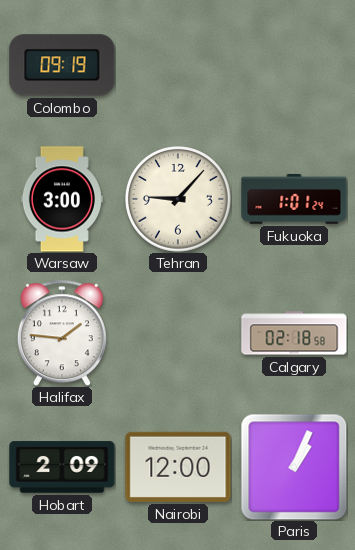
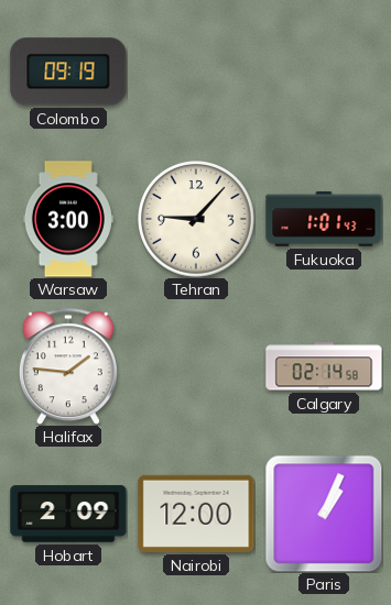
Fukuoka: 1:01:24 -> 1:01:43
Calgary: 02:18 -> 02:14
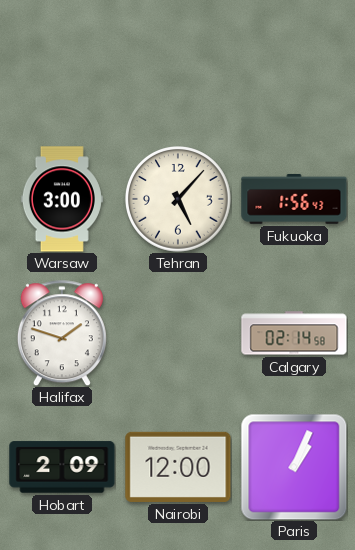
Colombo: 09:19 -> none
Tehran: 9:07 -> 5:07
Fukuoka: 1:01 -> 1:56
Halifax: 1:46 -> 1:48
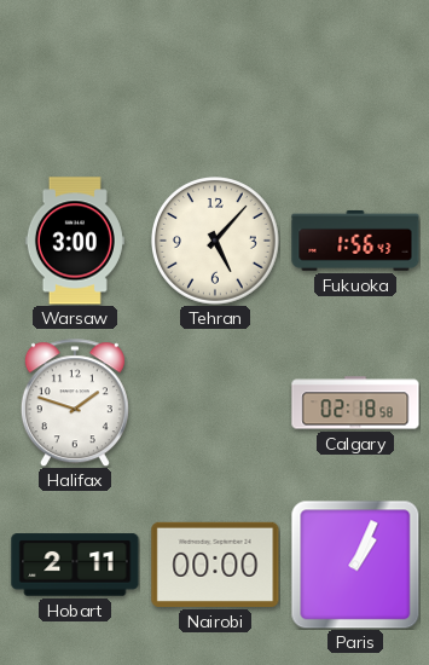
Calgary: 02:14 -> 02:18
Hobart: 2:09 -> 2:11
Nairobi: 12:00 -> 00:00
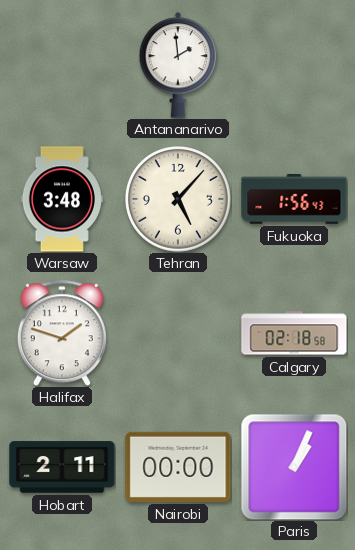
Antananarivo: none -> 1:59
Warsaw: 3:00 -> 3:48
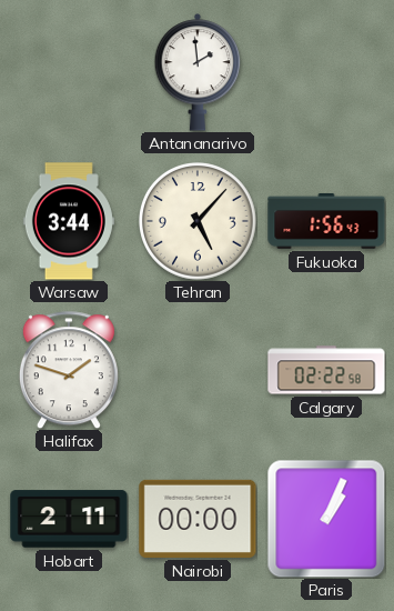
Warsaw: 3:48 -> 3:44
Calgary: 02:18 -> 02:22
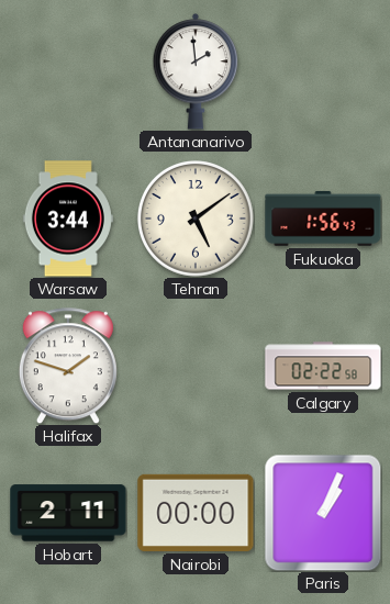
Tehran: 5:07 -> 5:09
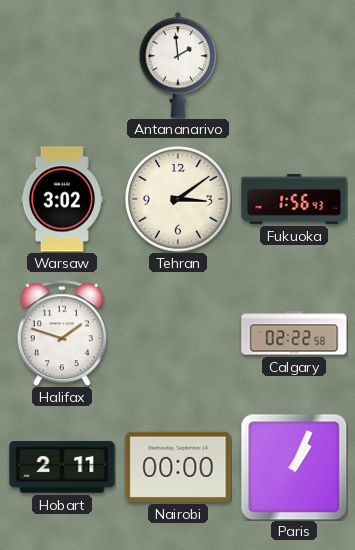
Warsaw: 3:44 -> 3:02
Tehran: 5:09 -> 3:09
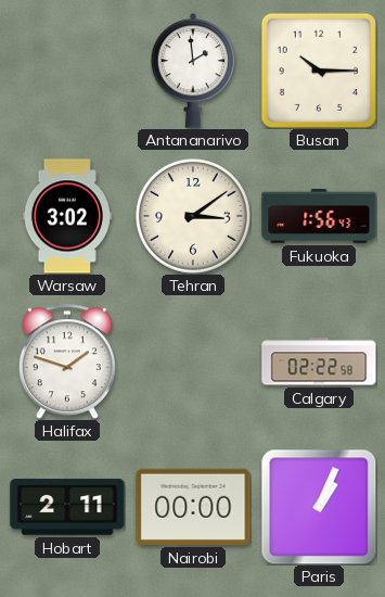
Busan: none -> 10:15
